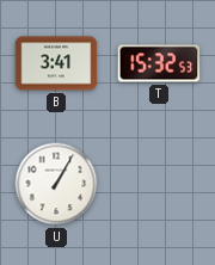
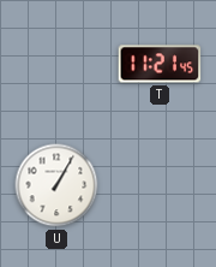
B: 3:41 -> none
T: 15:32 -> 11:21
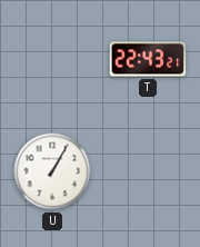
T: 11:21 -> 22:43
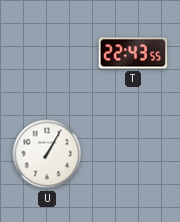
T: 22:43:21 -> 22:43:55
